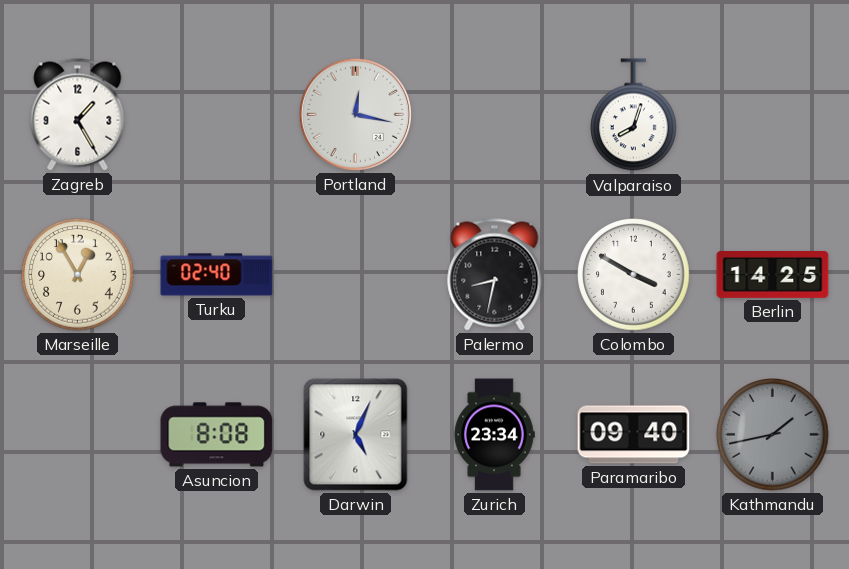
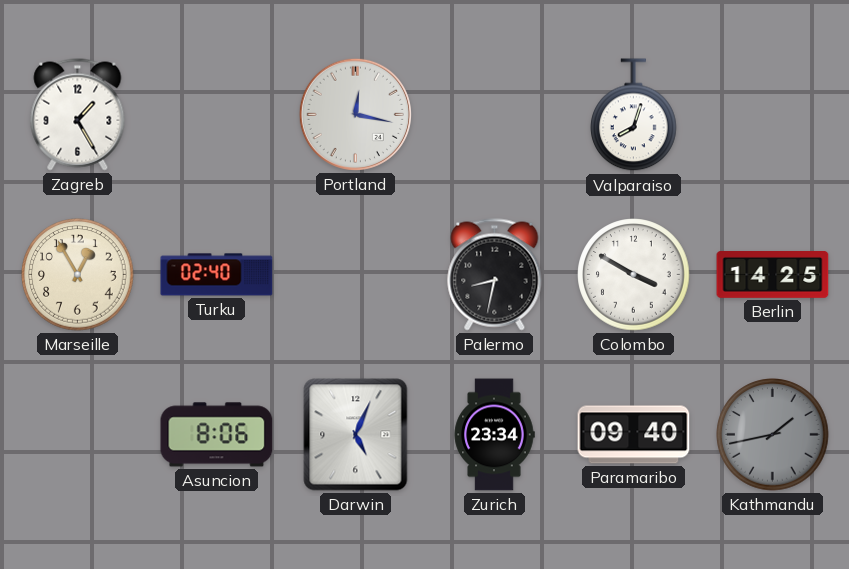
Asuncion: 8:08 -> 8:06
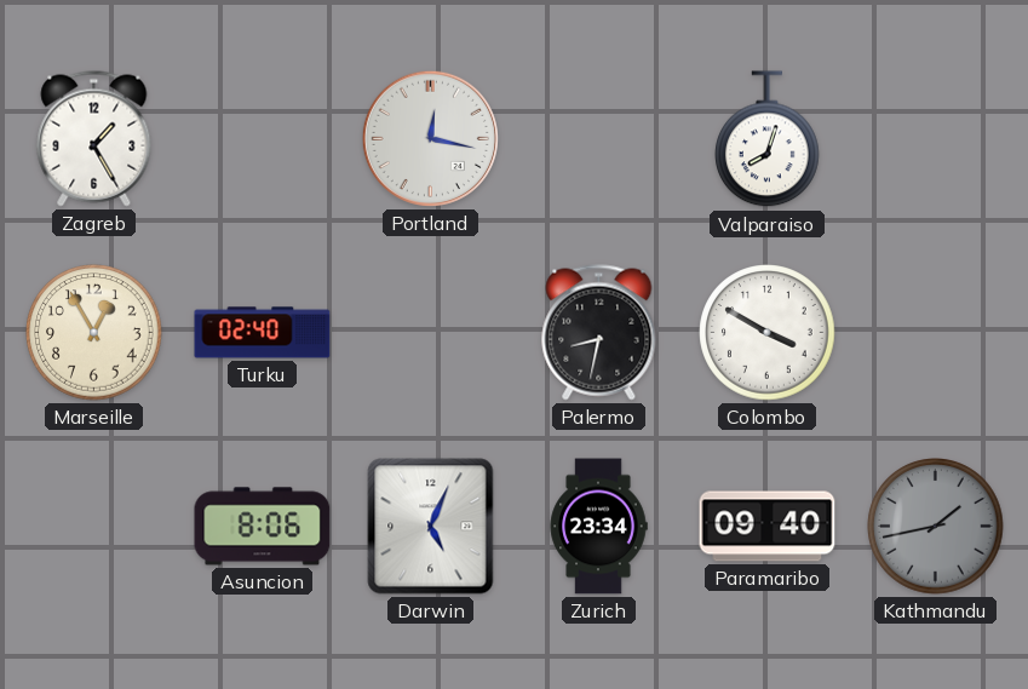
Berlin: 14:25 -> none
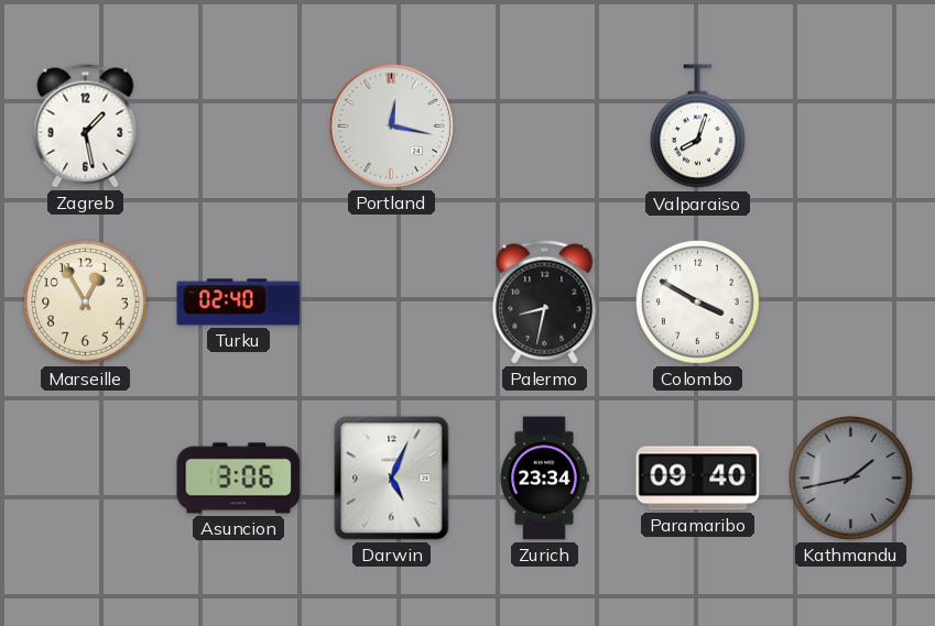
Zagreb: 1:25 -> 1:28
Asuncion: 8:06 -> 3:06
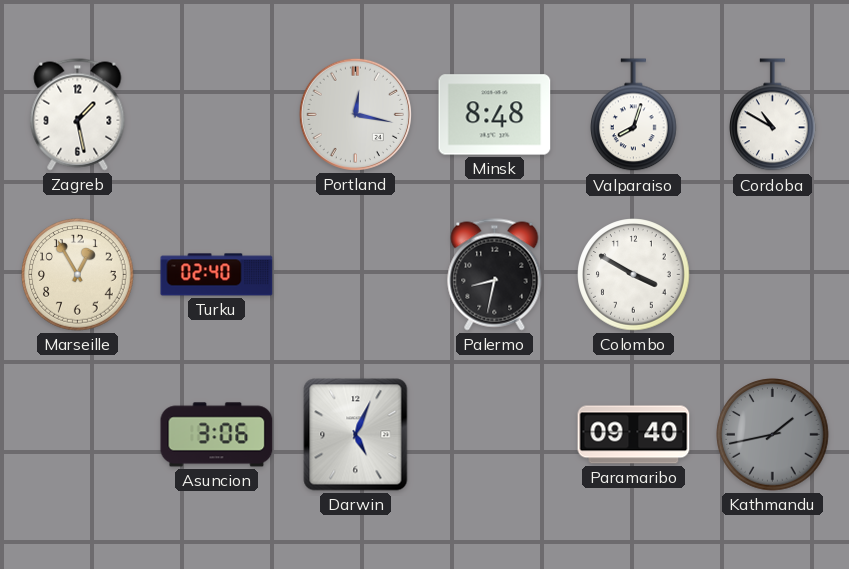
Minsk: none -> 8:48
Cordoba: none -> 10:50
Zurich: 23:34 -> none
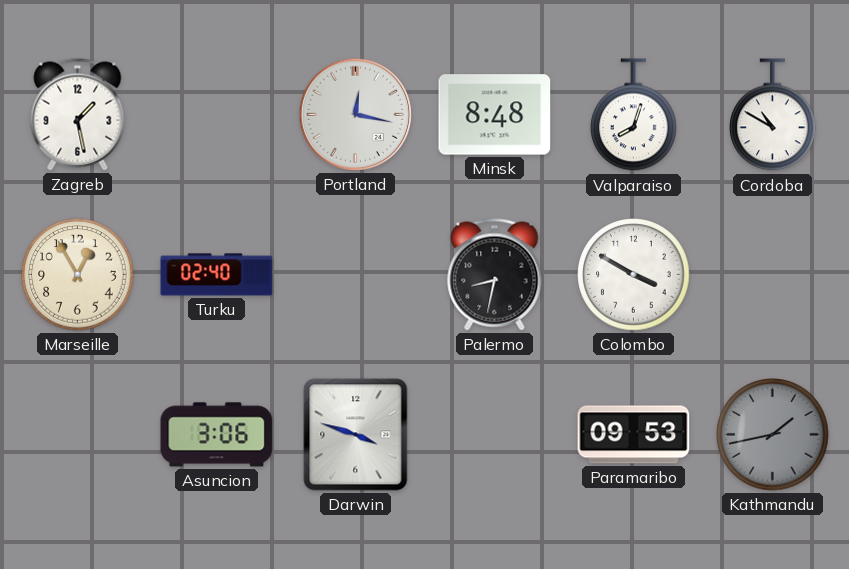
Darwin: 5:04 -> 3:48
Paramaribo: 09:40 -> 09:53
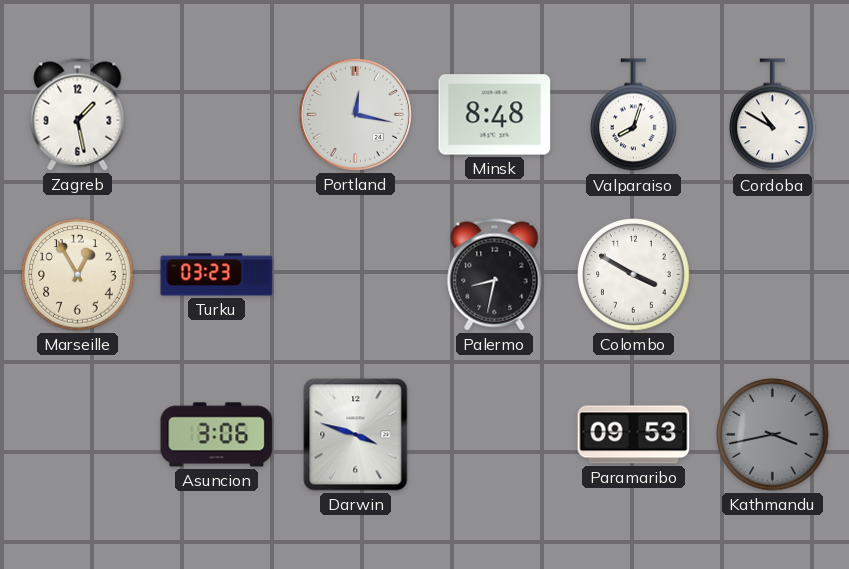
Turku: 02:40 -> 03:23
Kathmandu: 1:43 -> 3:43
